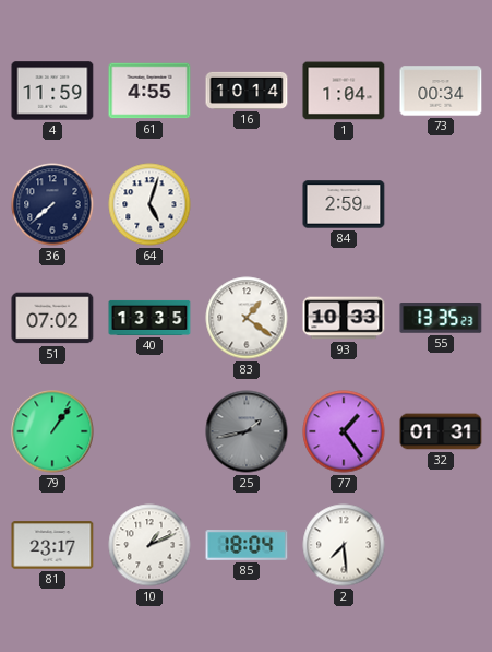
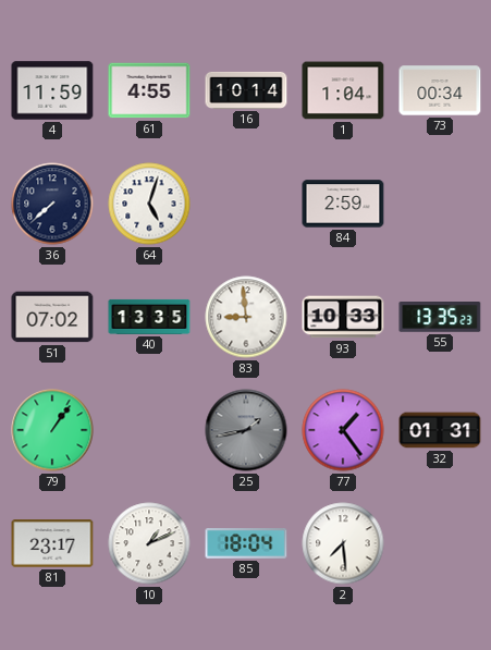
83: 1:21 -> 8:59
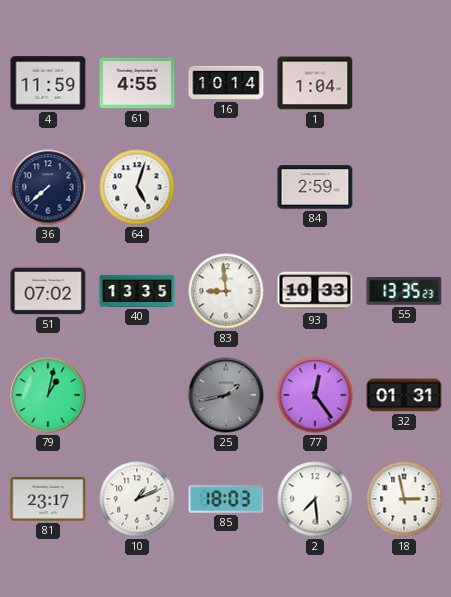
73: 00:34 -> none
79: 1:06 -> 1:02
77: 1:24 -> 12:24
85: 18:04 -> 18:03
18: none -> 2:58
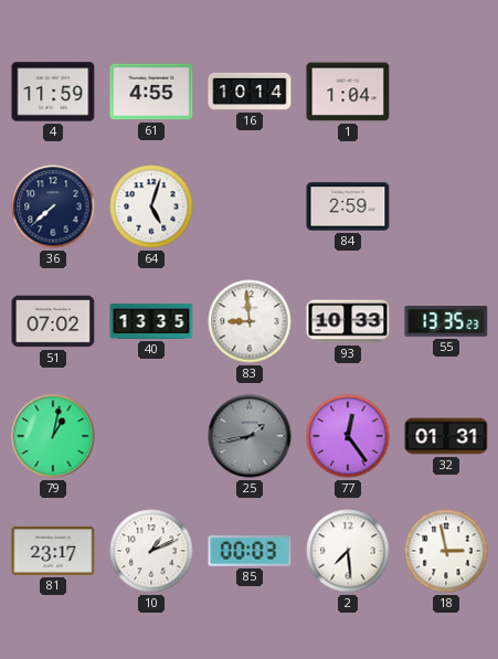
85: 18:03 -> 00:03
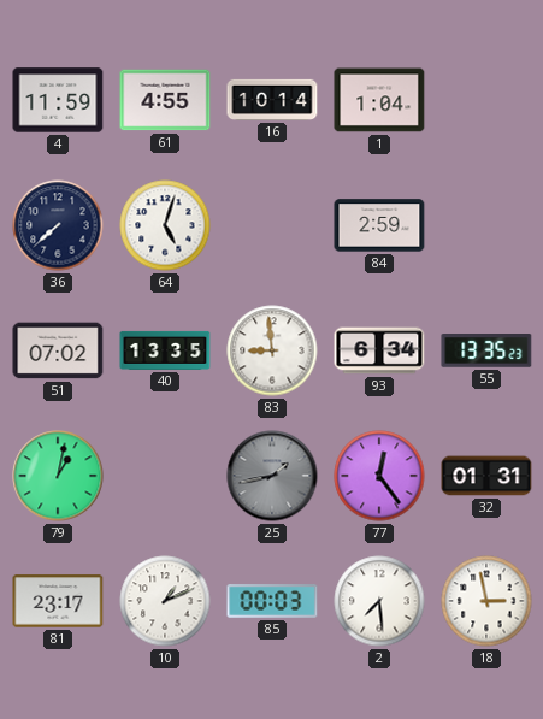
93: 10:33 -> 6:34
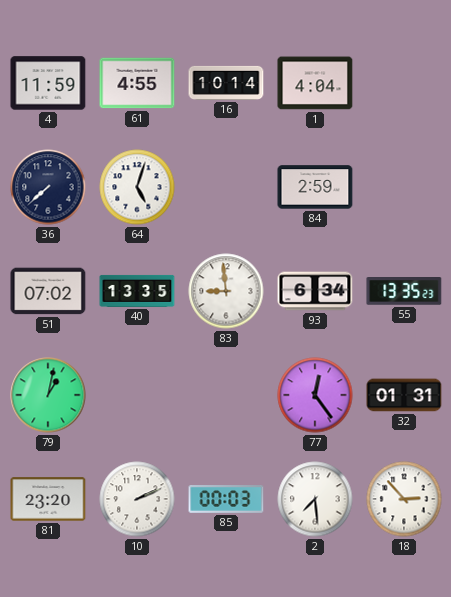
1: 1:04 -> 4:04
25: 1:43 -> none
81: 23:17 -> 23:20
10: 1:11 -> 2:11
18: 2:58 -> 2:53
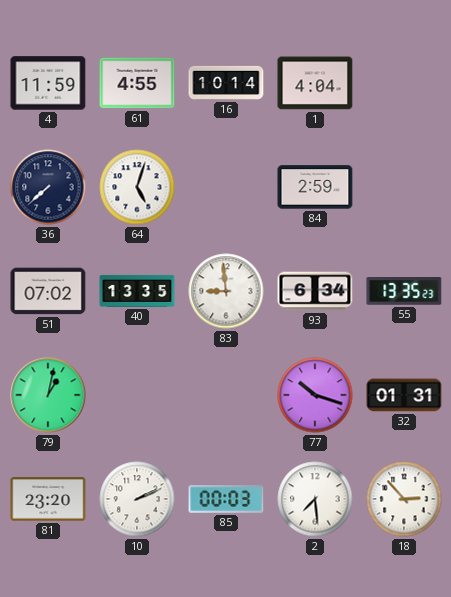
77: 12:24 -> 10:18
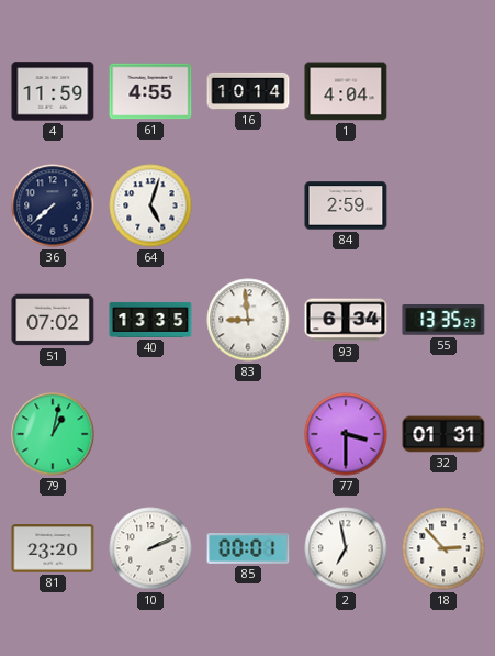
77: 10:18 -> 3:30
85: 00:03 -> 00:01
2: 7:29 -> 6:58
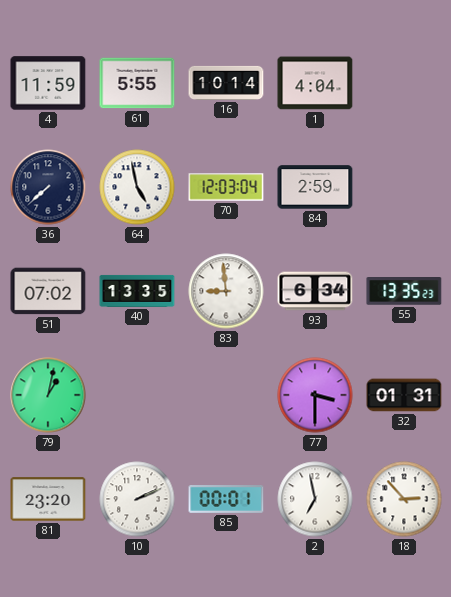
61: 4:55 -> 5:55
64: 5:03 -> 4:58
70: none -> 12:03
